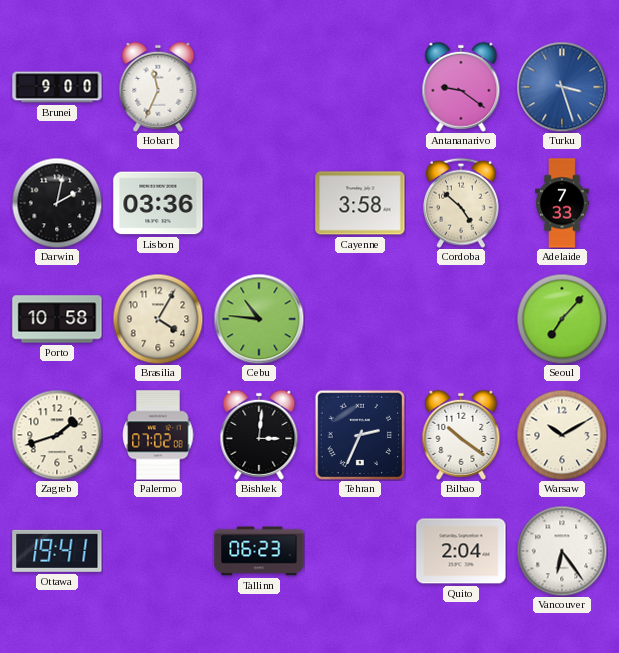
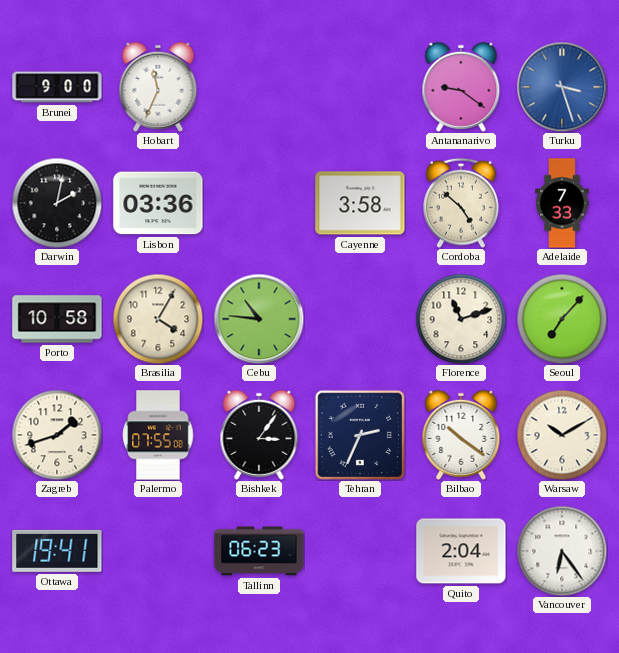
Florence: none -> 11:12
Palermo: 07:02 -> 07:55
Bishkek: 3:01 -> 3:06
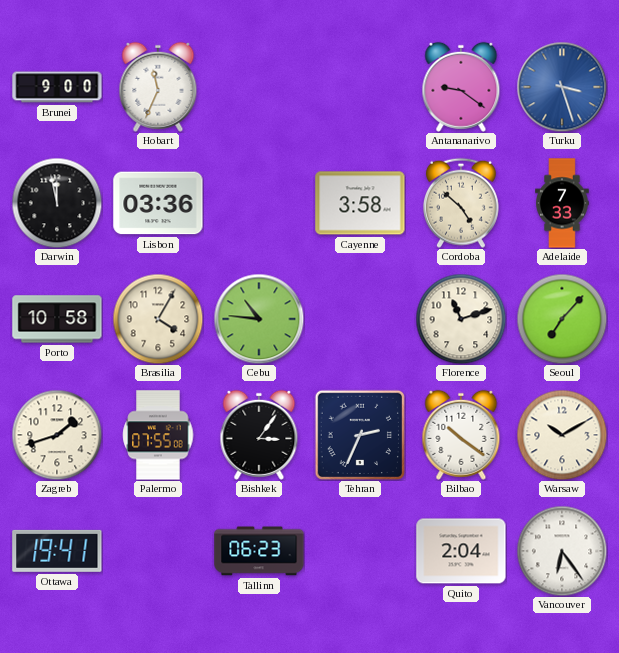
Darwin: 2:02 -> 11:58
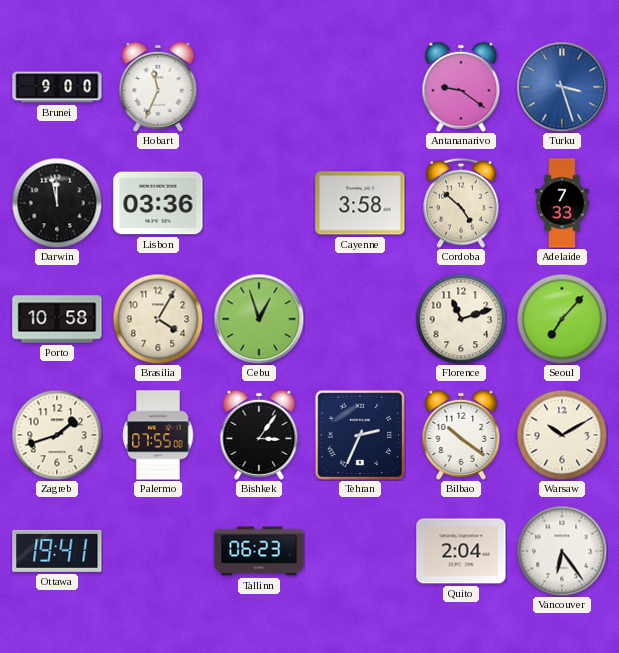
Cebu: 10:46 -> 12:57
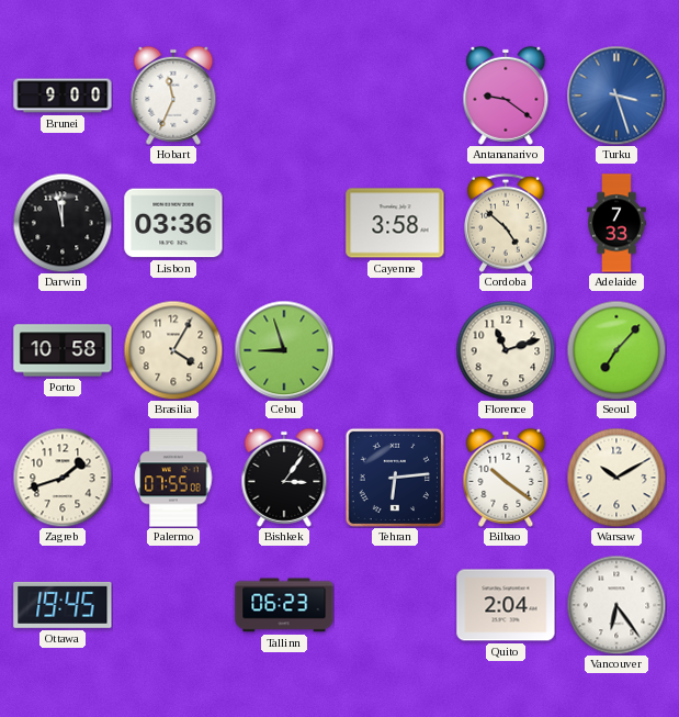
Cebu: 12:57 -> 8:57
Tehran: 2:34 -> 6:14
Ottawa: 19:41 -> 19:45
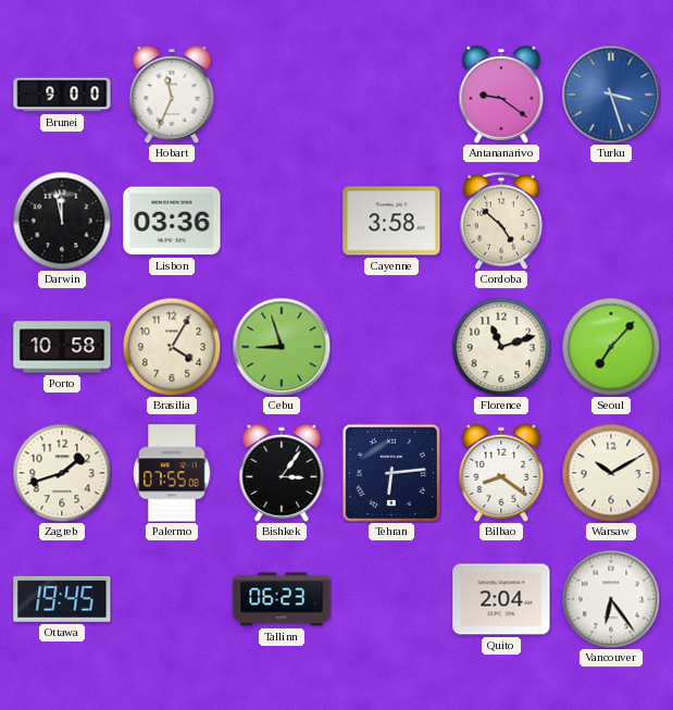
Adelaide: 7:33 -> none
Bilbao: 10:21 -> 8:21
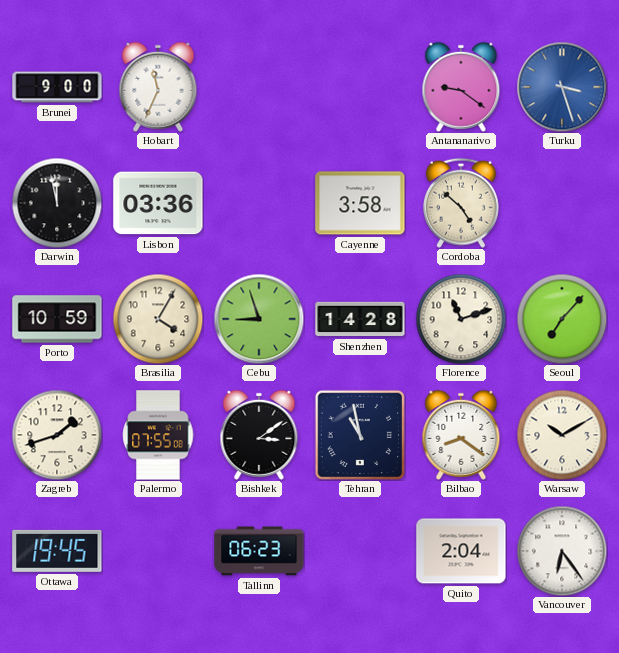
Porto: 10:58 -> 10:59
Shenzhen: none -> 14:28
Bishkek: 3:06 -> 3:09
Tehran: 6:14 -> 10:58
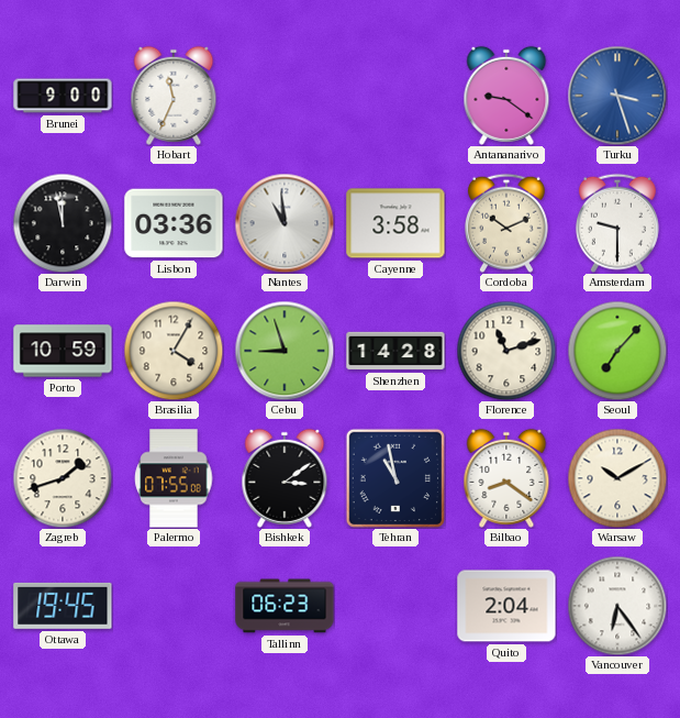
Nantes: none -> 10:59
Cordoba: 4:52 -> 10:11
Amsterdam: none -> 9:30
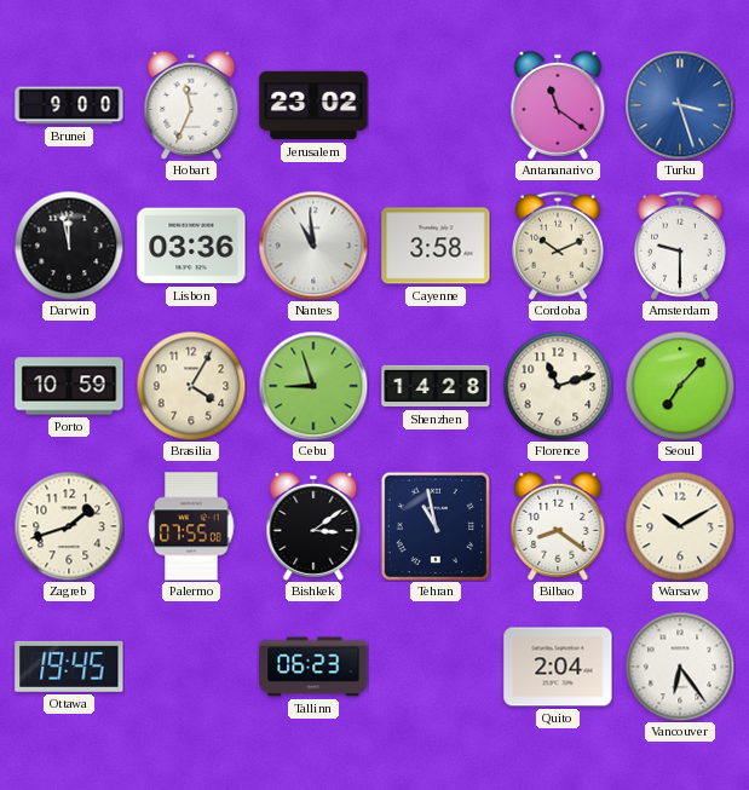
Jerusalem: none -> 23:02
Antananarivo: 9:21 -> 11:21
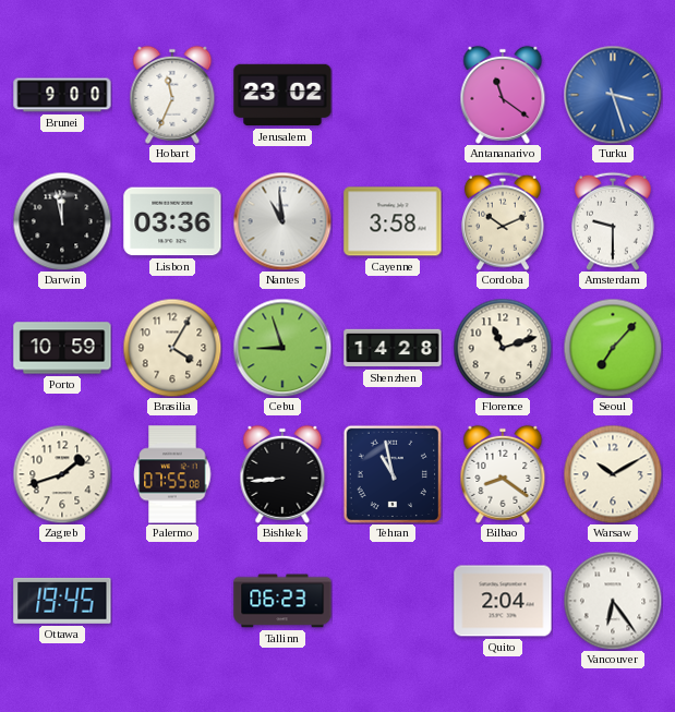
Bishkek: 3:09 -> 8:44
